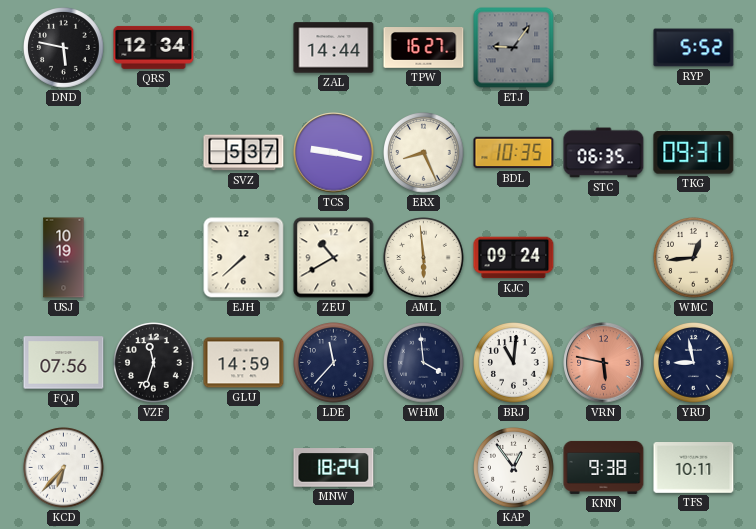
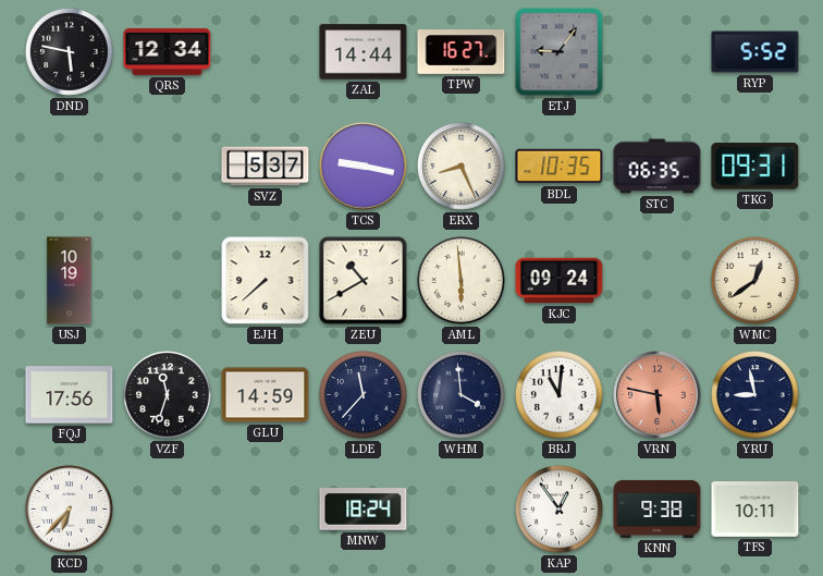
WMC: 12:44 -> 12:39
FQJ: 07:56 -> 17:56
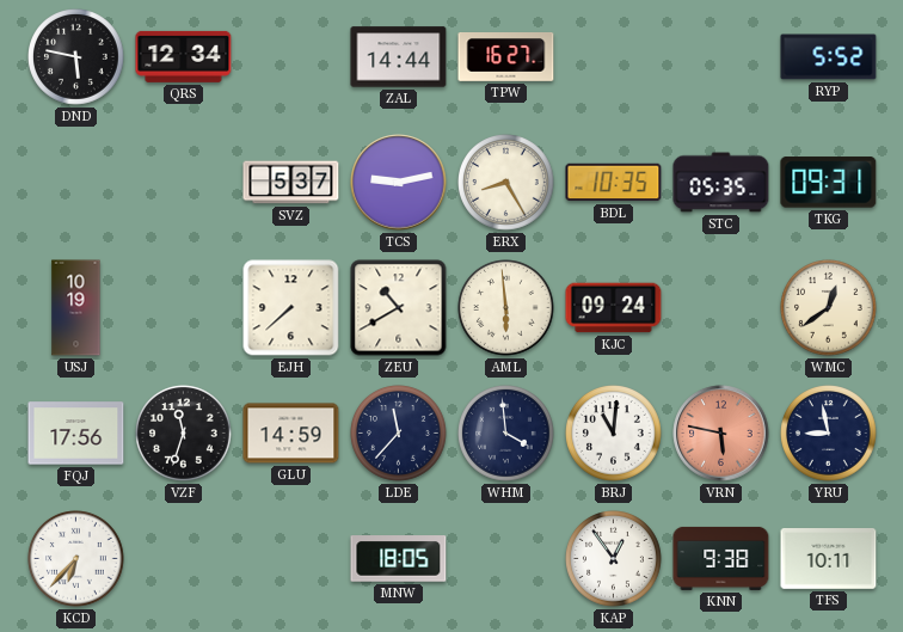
ETJ: 9:06 -> none
TCS: 9:17 -> 9:13
ERX: 8:26 -> 8:25
STC: 06:35 -> 05:35
MNW: 18:24 -> 18:05
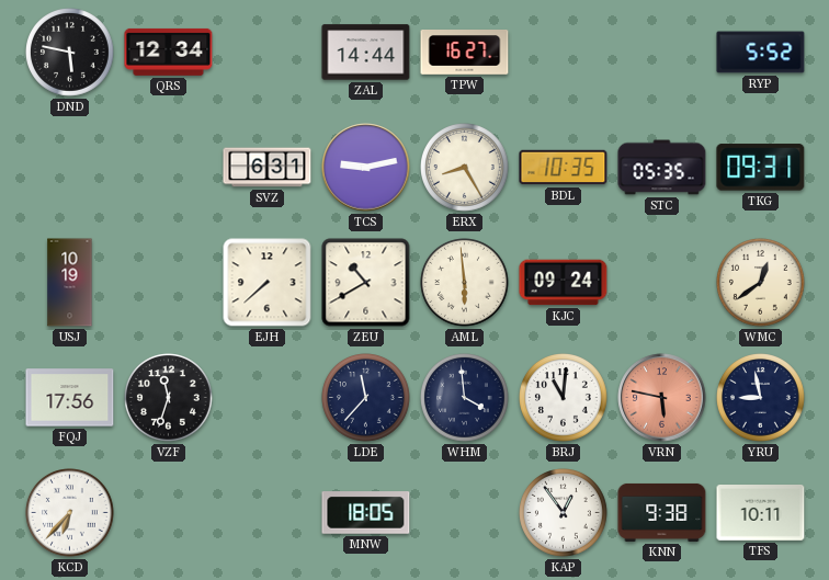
SVZ: 5:37 -> 6:31
GLU: 14:59 -> none
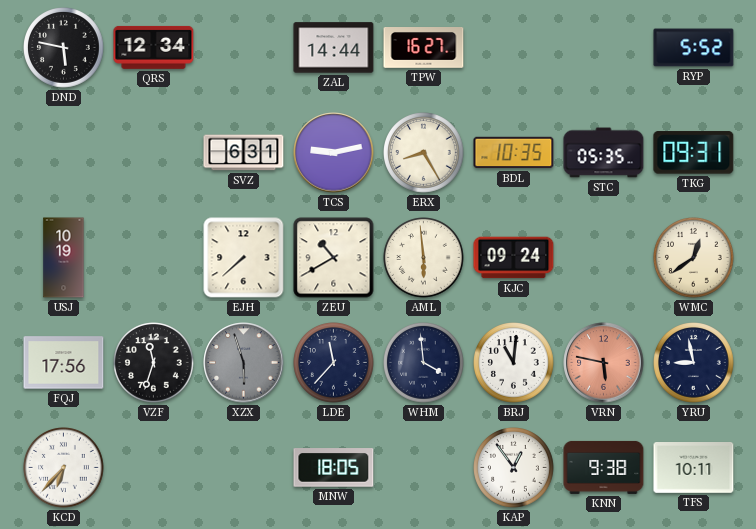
XZX: none -> 5:57
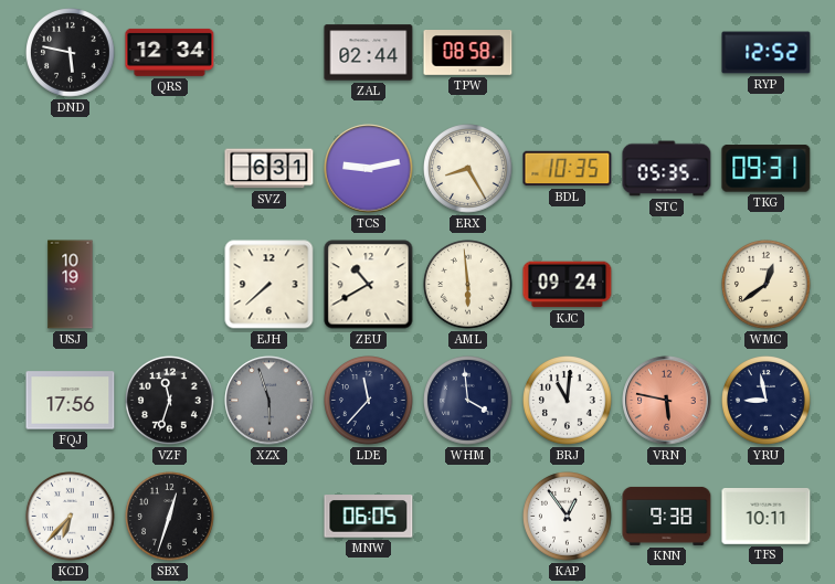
ZAL: 14:44 -> 02:44
TPW: 16:27 -> 08:58
RYP: 5:52 -> 12:52
SBX: none -> 12:33
MNW: 18:05 -> 06:05
